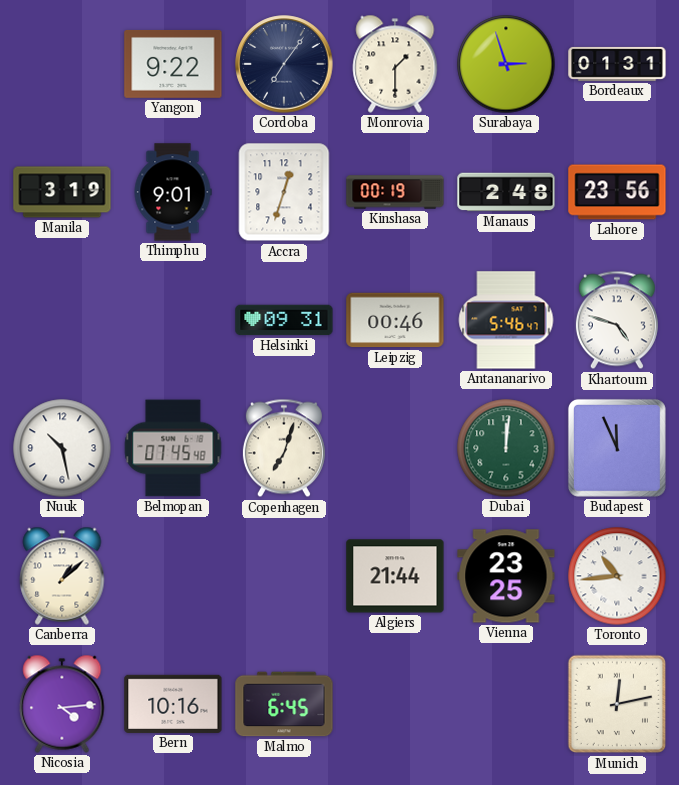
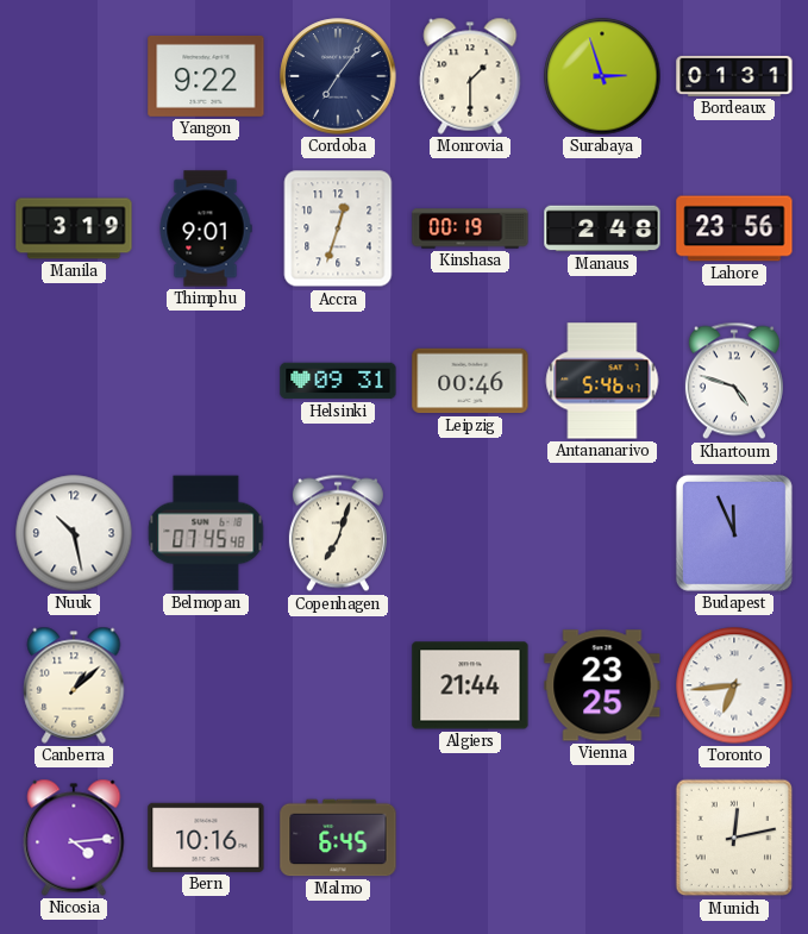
Dubai: 12:01 -> none
Toronto: 10:44 -> 6:44
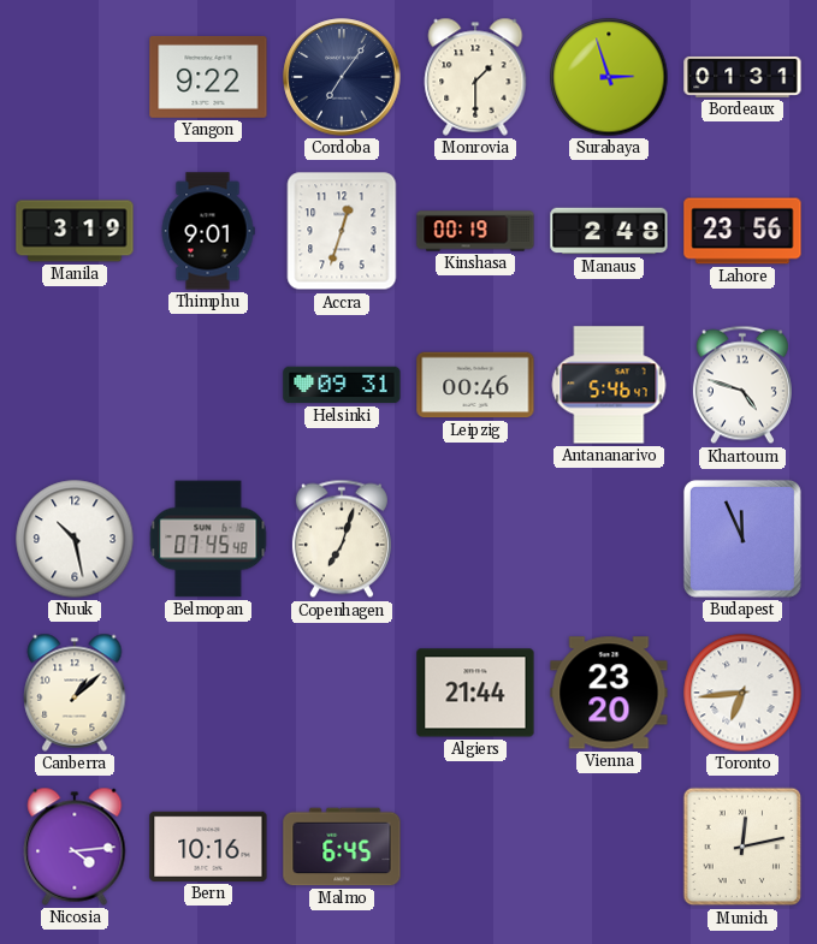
Vienna: 23:25 -> 23:20
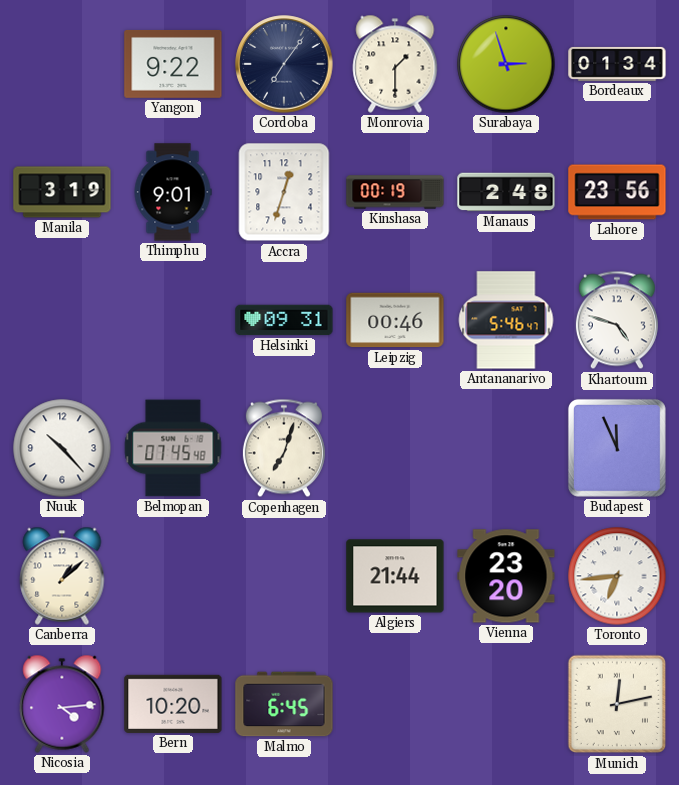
Bordeaux: 01:31 -> 01:34
Nuuk: 10:28 -> 10:23
Bern: 10:16 -> 10:20
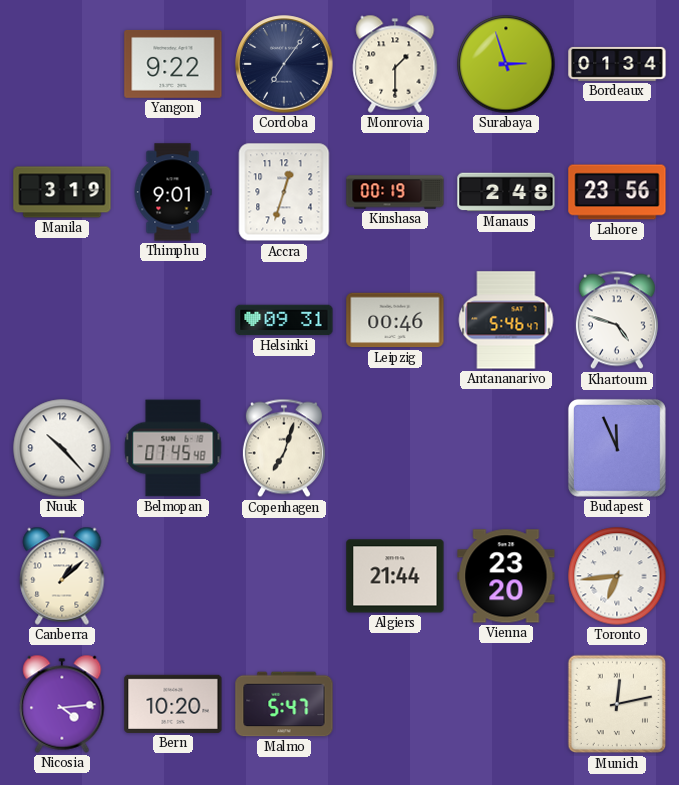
Malmo: 6:45 -> 5:47
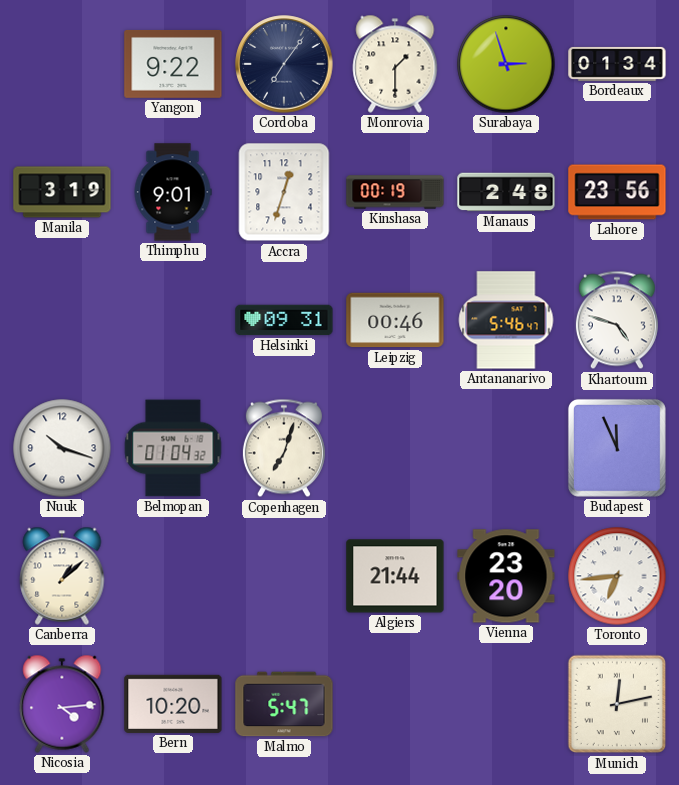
Nuuk: 10:23 -> 10:18
Belmopan: 07:45 -> 01:04
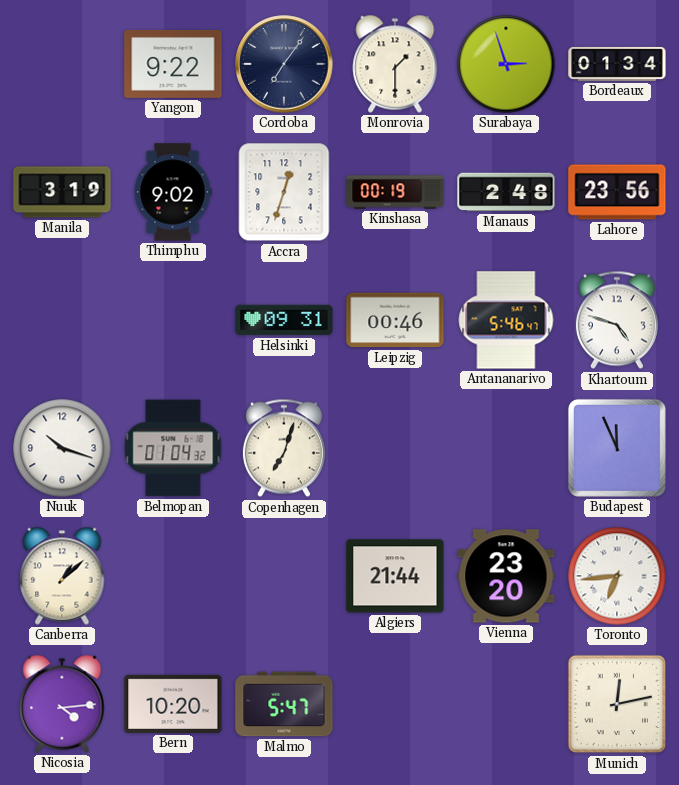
Thimphu: 9:01 -> 9:02
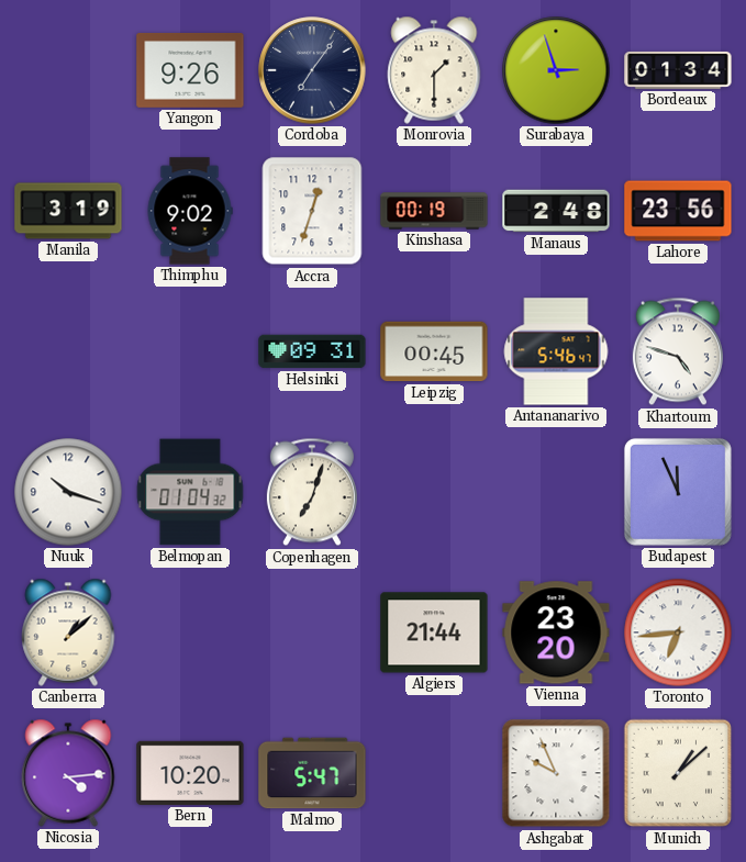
Yangon: 9:22 -> 9:26
Leipzig: 00:46 -> 00:45
Ashgabat: none -> 9:56
Munich: 12:13 -> 1:08
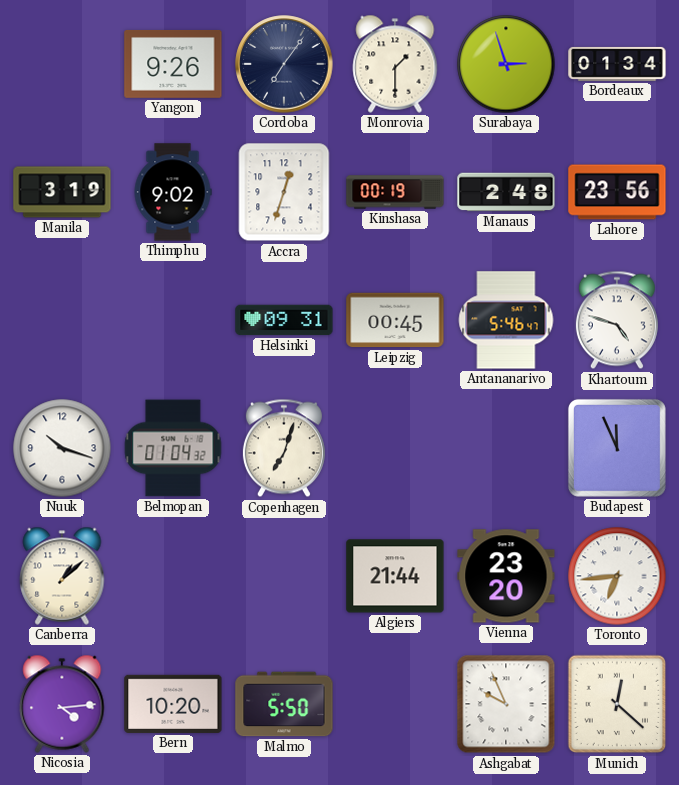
Malmo: 5:47 -> 5:50
Munich: 1:08 -> 12:22
